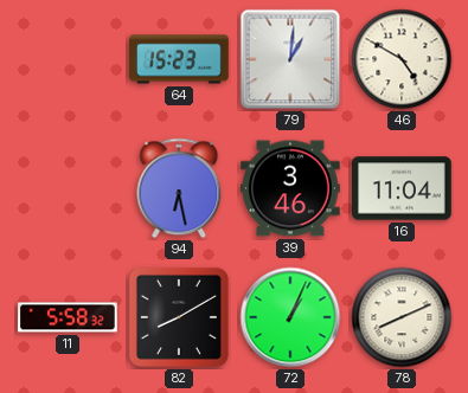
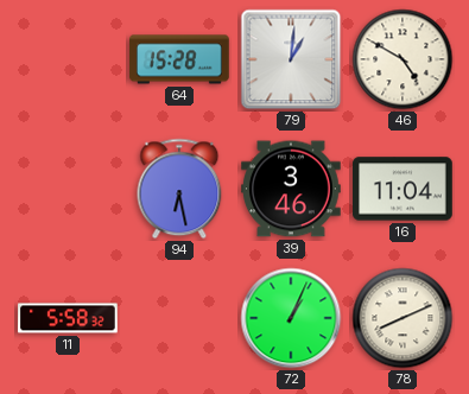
64: 15:23 -> 15:28
82: 8:10 -> none
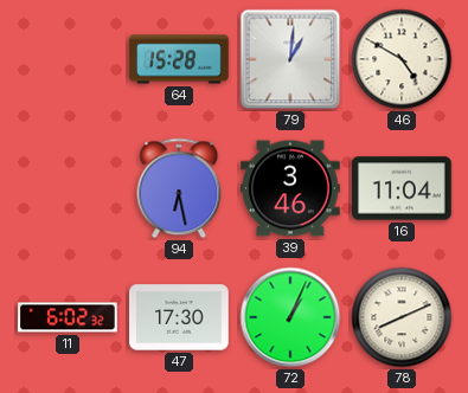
11: 5:58 -> 6:02
47: none -> 17:30
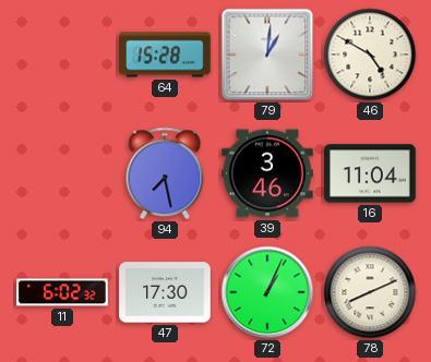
94: 6:28 -> 7:28
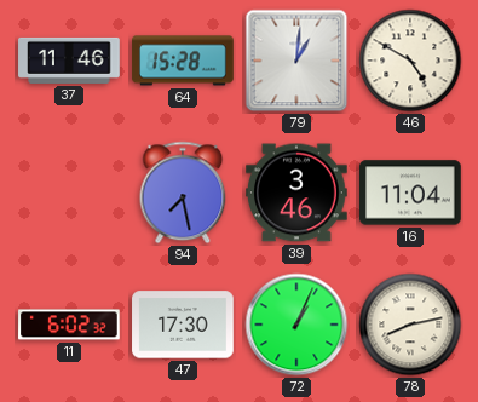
37: none -> 11:46
78: 8:11 -> 8:13
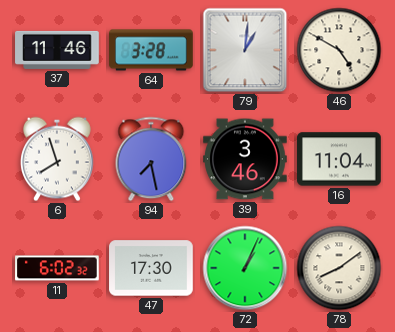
64: 15:28 -> 3:28
6: none -> 7:57
78: 8:13 -> 8:09
